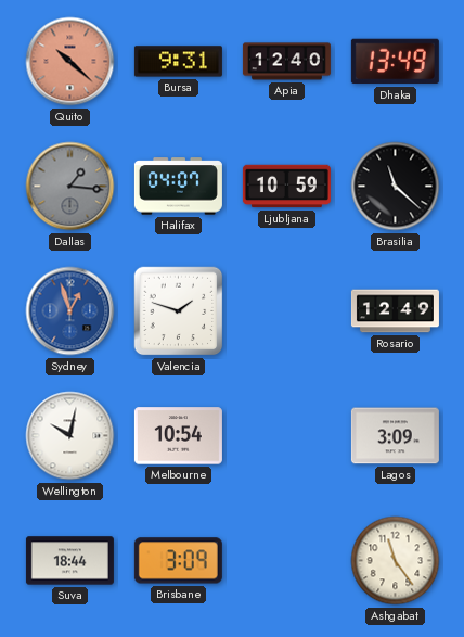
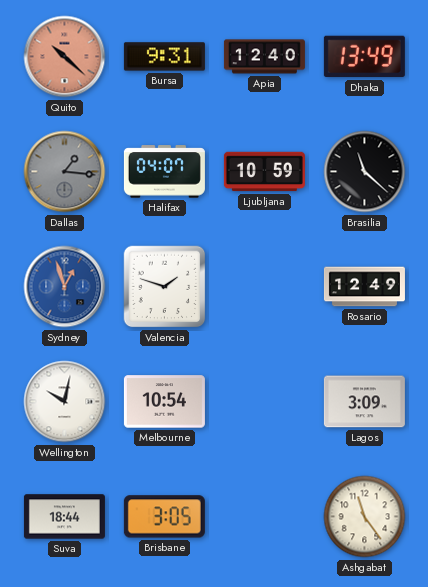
Brisbane: 3:09 -> 3:05
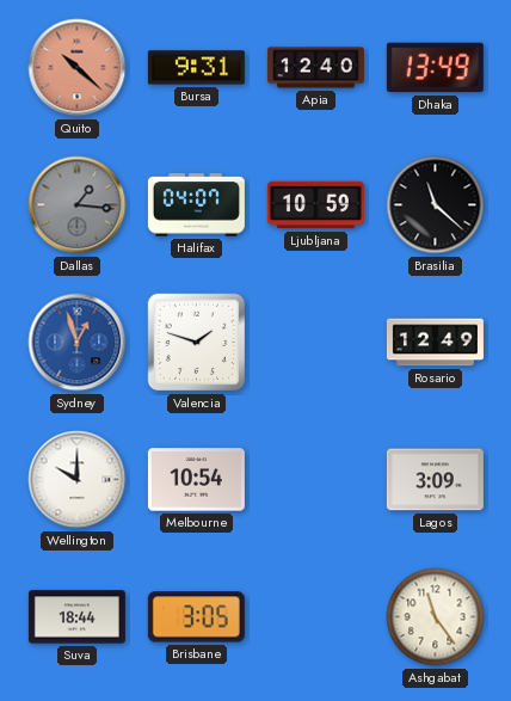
Wellington: 10:02 -> 10:00
